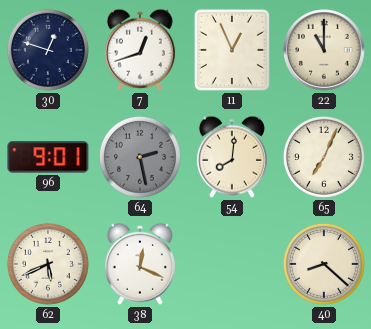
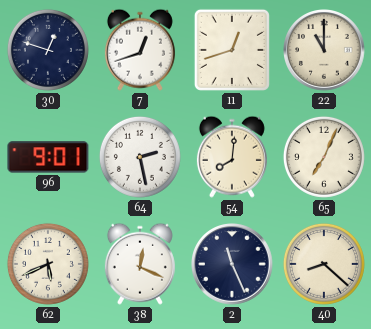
11: 12:56 -> 12:42
64 dial: grey -> white
2: none -> 11:26
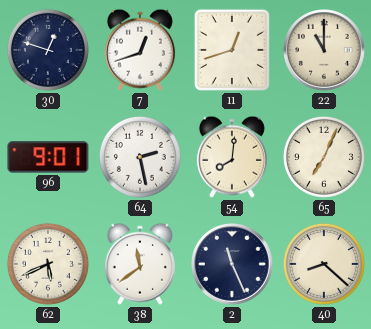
38: 12:19 -> 11:39
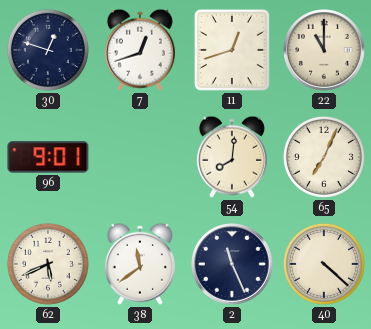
64: 2:28 -> none
40: 8:22 -> 4:22
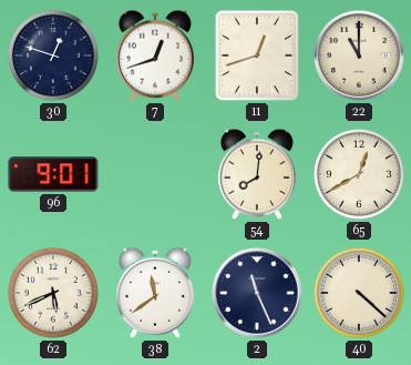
65: 7:04 -> 12:40
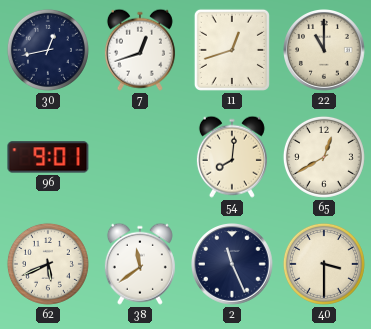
30: 12:48 -> 12:43
40: 4:22 -> 3:30
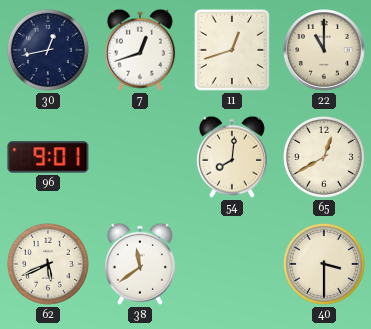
2: 11:26 -> none
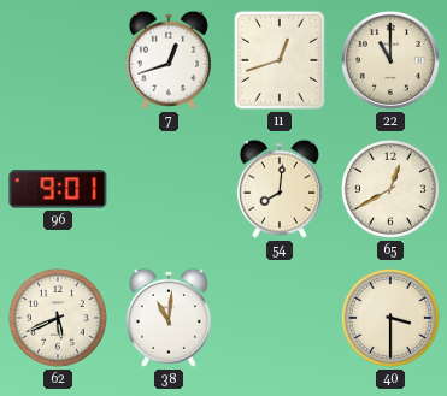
30: 12:43 -> none
38: 11:39 -> 11:01
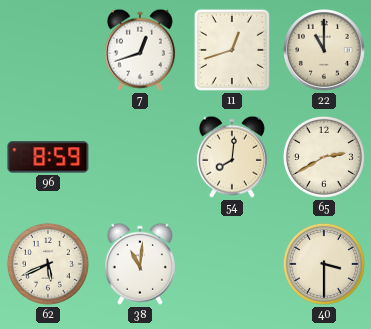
96: 9:01 -> 8:59
65: 12:40 -> 2:40
